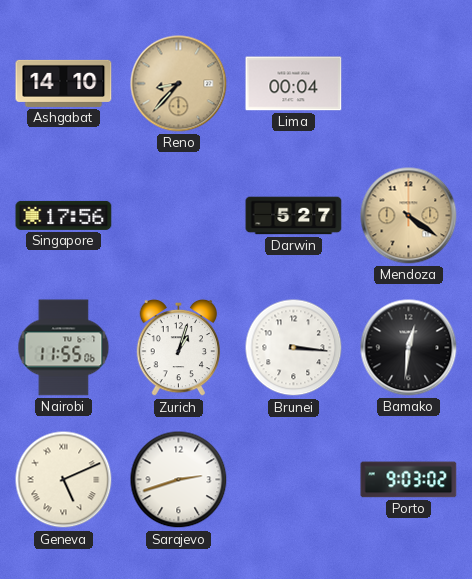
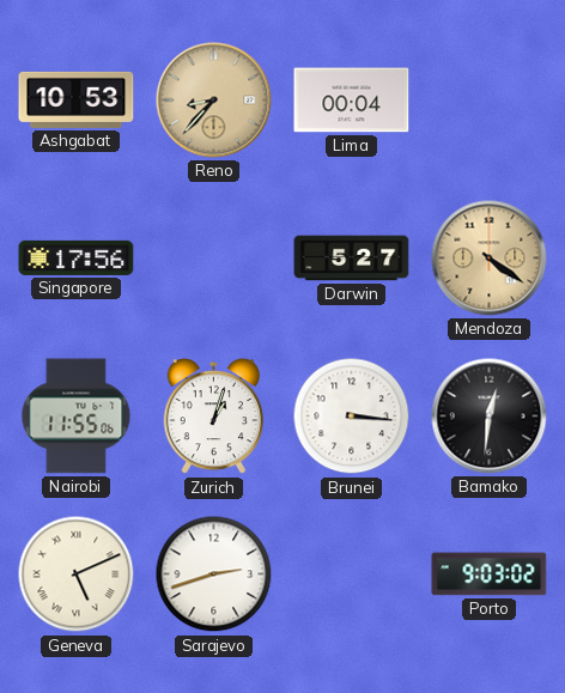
Ashgabat: 14:10 -> 10:53
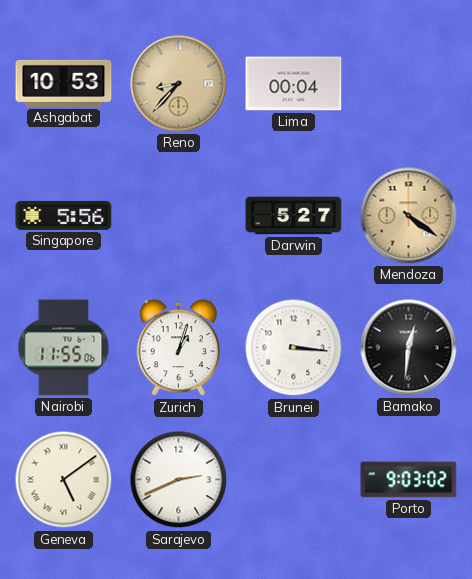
Singapore: 17:56 -> 5:56
Geneva: 5:11 -> 5:09
Sarajevo: 2:42 -> 2:41
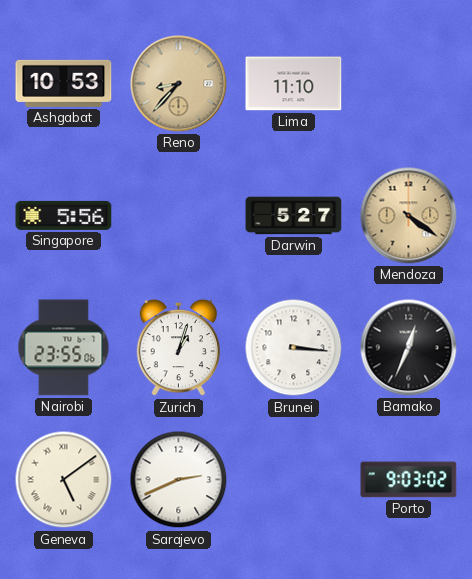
Lima: 00:04 -> 11:10
Nairobi: 11:55 -> 23:55
Bamako: 12:31 -> 12:34
